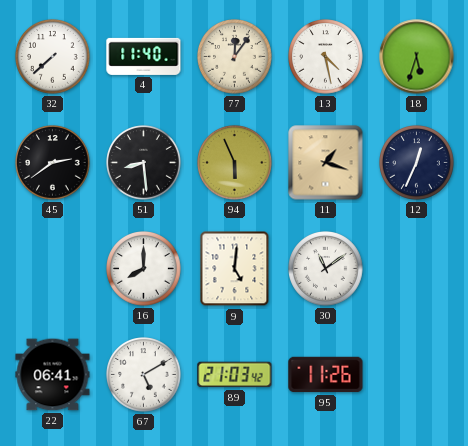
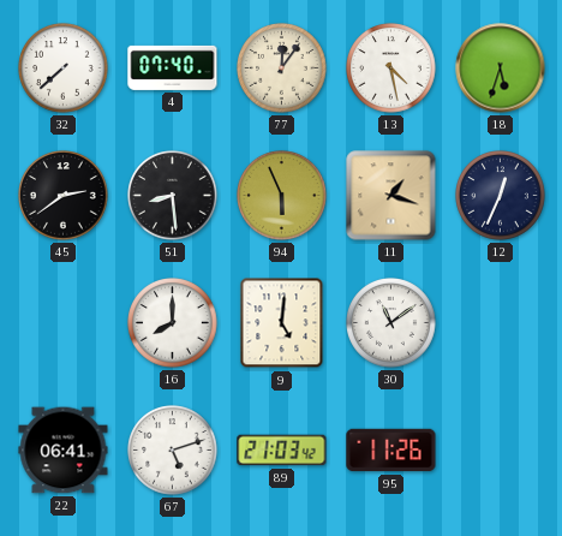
4: 11:40 -> 07:40
67: 5:10 -> 5:12
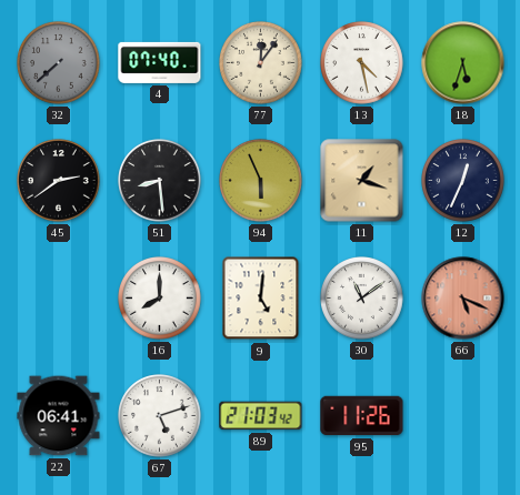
32 dial: white -> grey
66: none -> 5:19
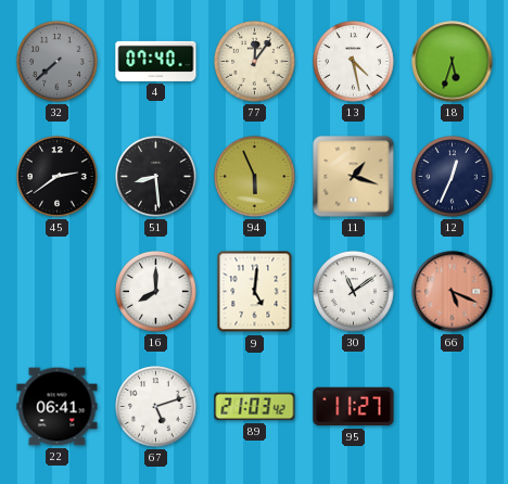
95: 11:26 -> 11:27
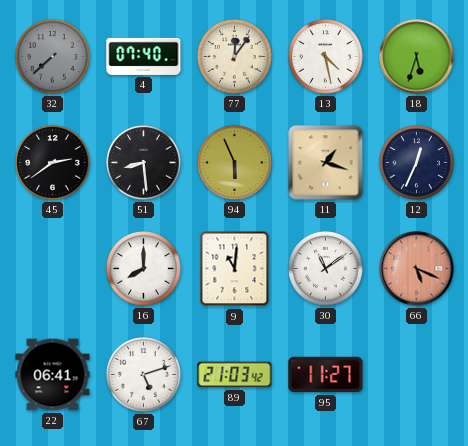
9: 5:01 -> 11:01
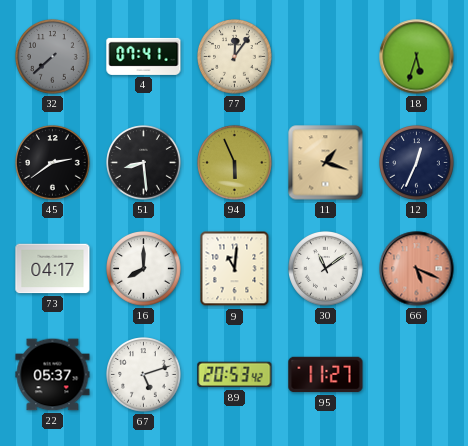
4: 07:40 -> 07:41
13: 4:28 -> none
73: none -> 04:17
22: 06:41 -> 05:37
89: 21:03 -> 20:53
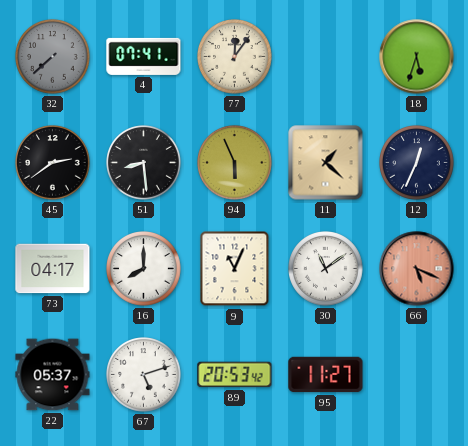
11: 1:18 -> 1:22
9: 11:01 -> 11:04
